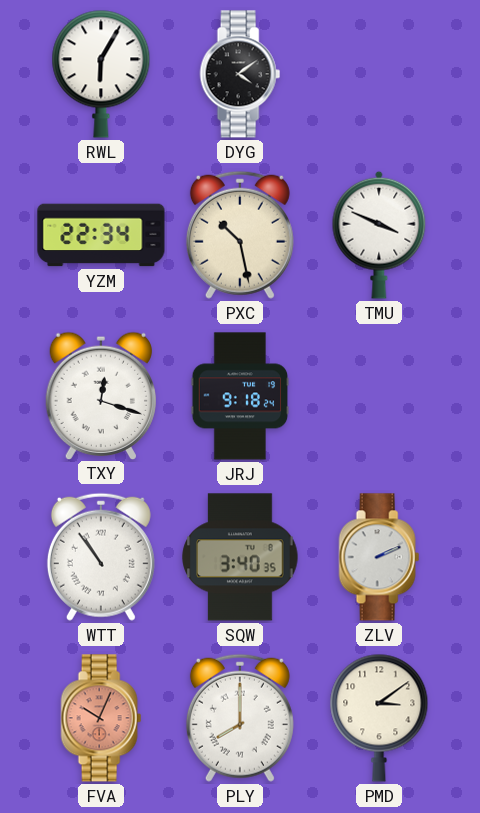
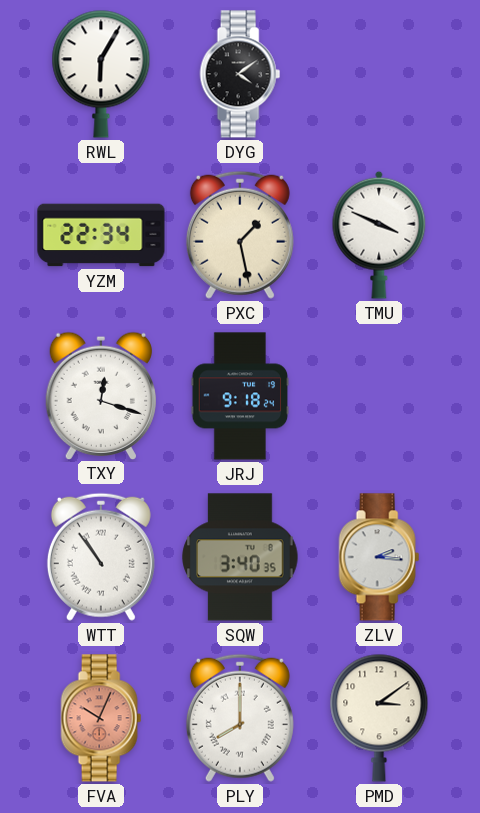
PXC: 10:28 -> 1:28
ZLV: 2:11 -> 2:16
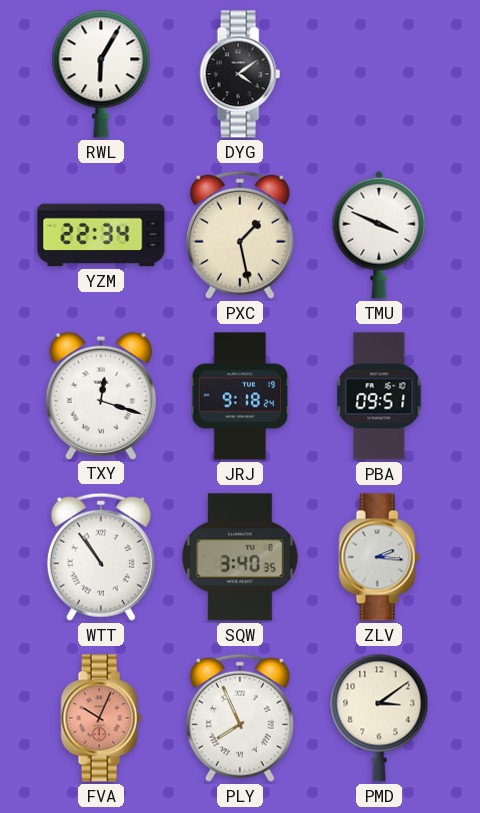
PBA: none -> 09:51
PLY: 8:00 -> 7:56
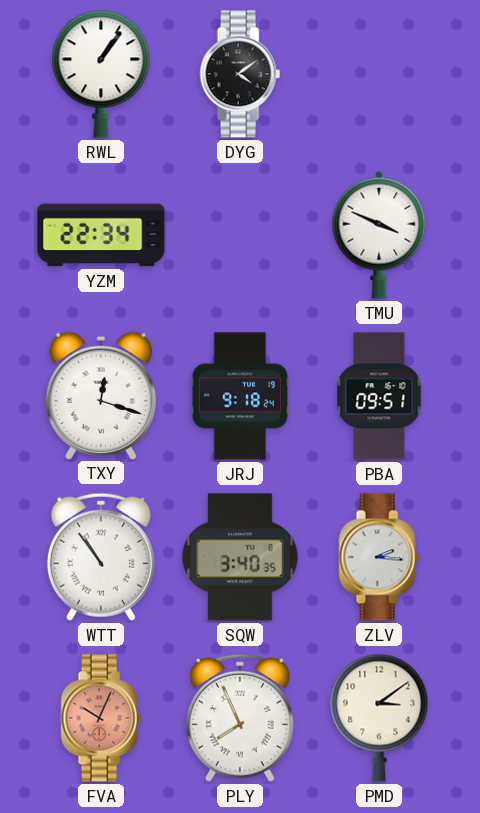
RWL: 6:05 -> 1:06
PXC: 1:28 -> none
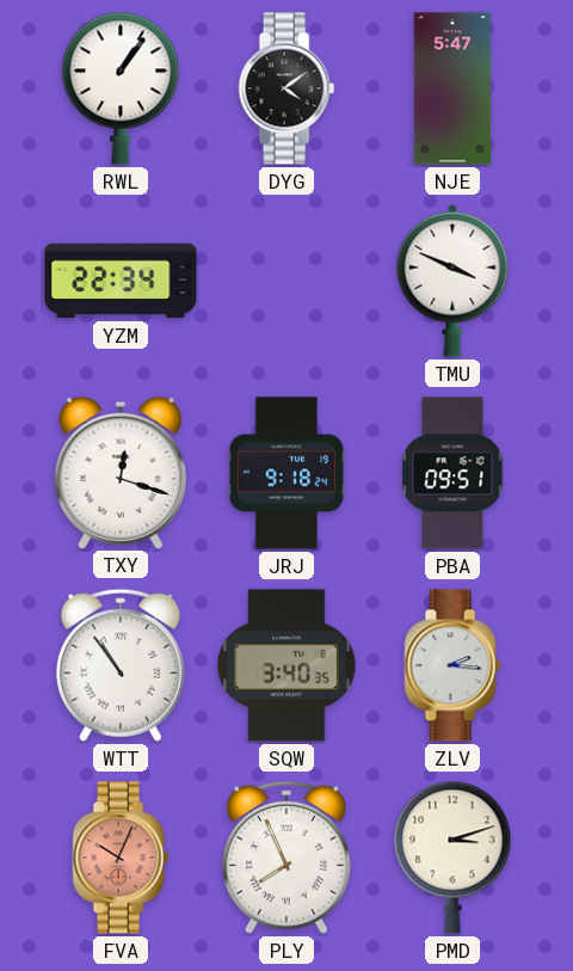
NJE: none -> 5:47
PMD: 3:09 -> 3:12
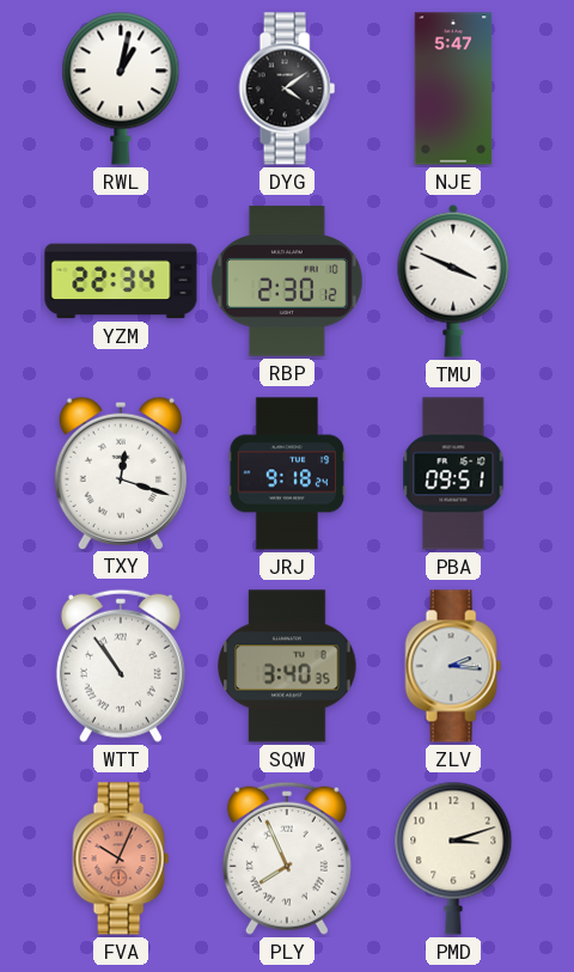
RWL: 1:06 -> 1:02
RBP: none -> 2:30
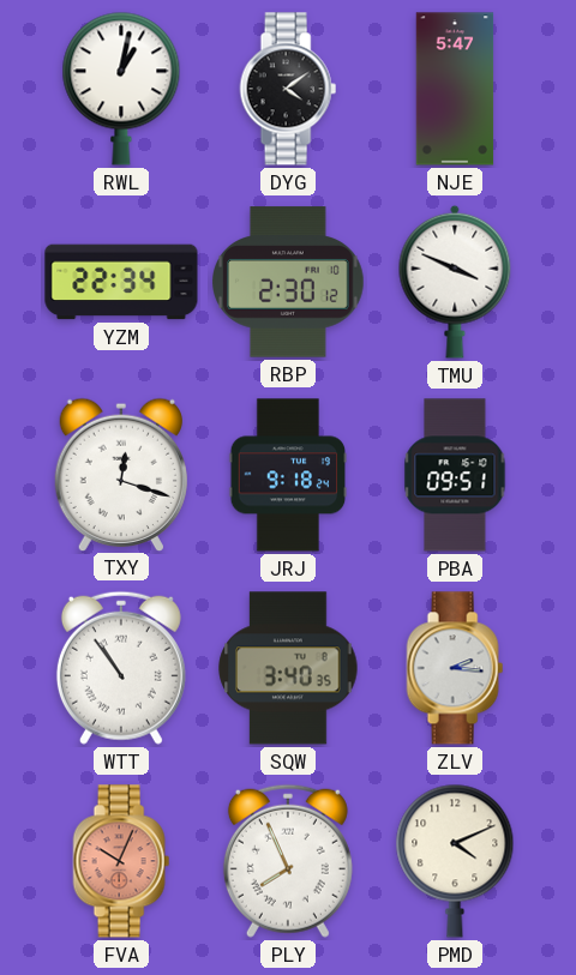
PMD: 3:12 -> 4:11
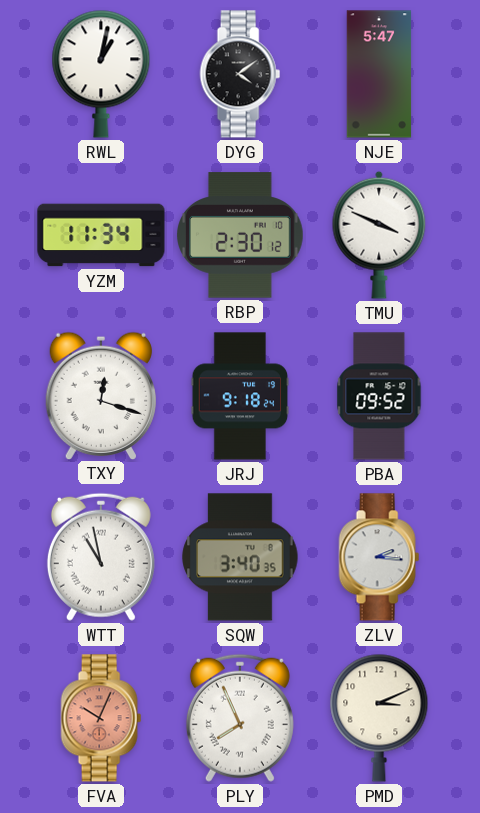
YZM: 22:34 -> 11:34
PBA: 09:51 -> 09:52
WTT: 10:54 -> 10:58
PMD: 4:11 -> 3:11
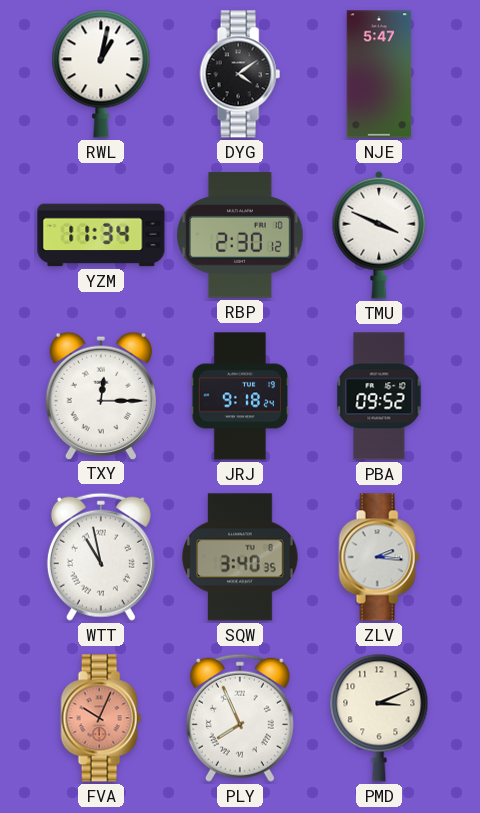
TXY: 12:18 -> 12:15
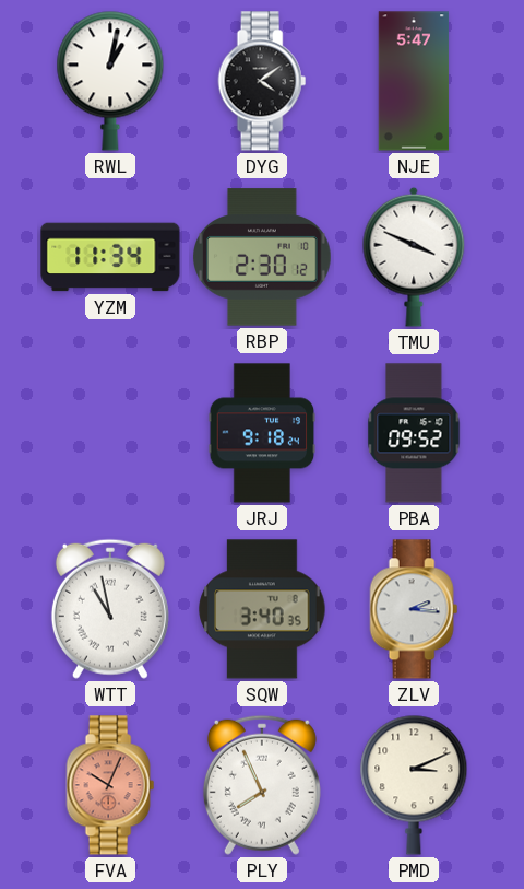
TXY: 12:15 -> none
